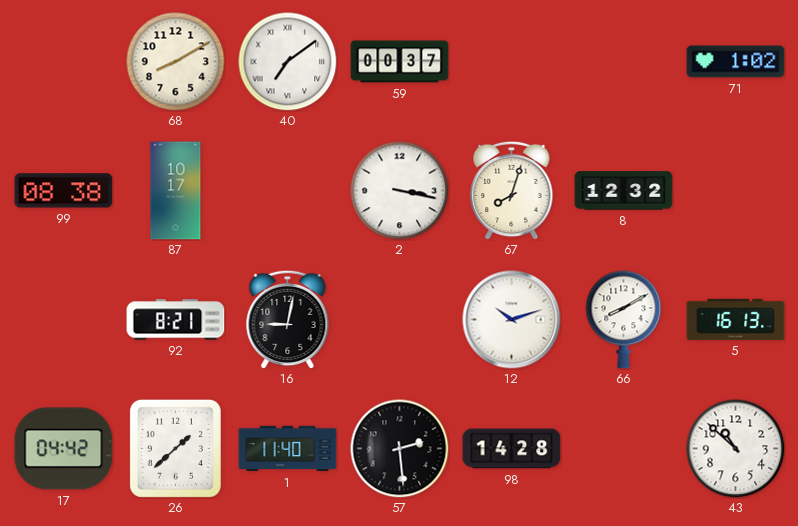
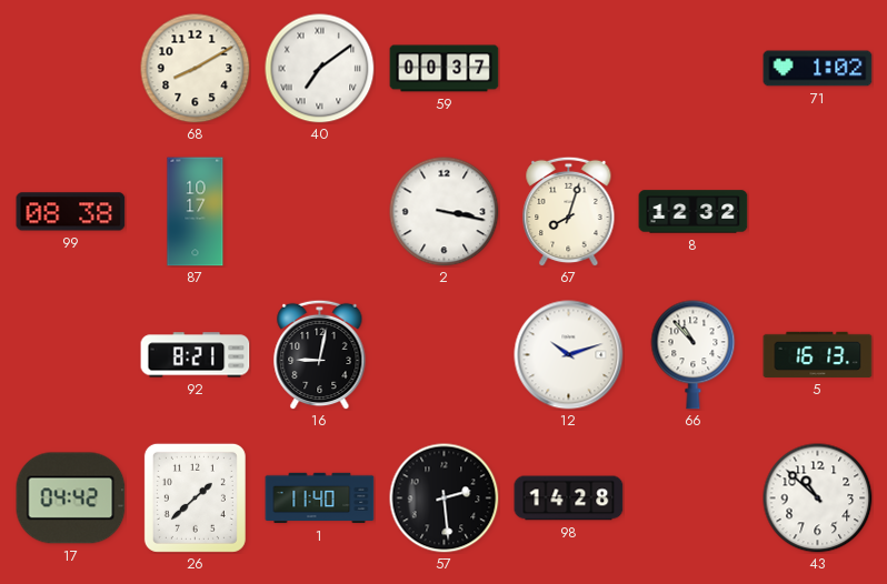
66: 8:10 -> 10:53
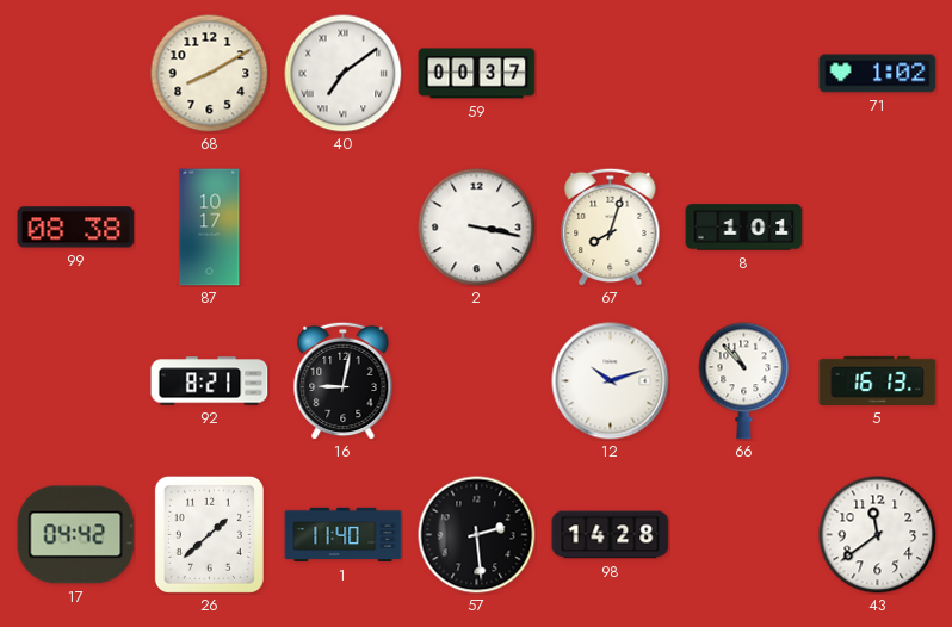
8: 12:32 -> 1:01
43: 10:52 -> 11:39
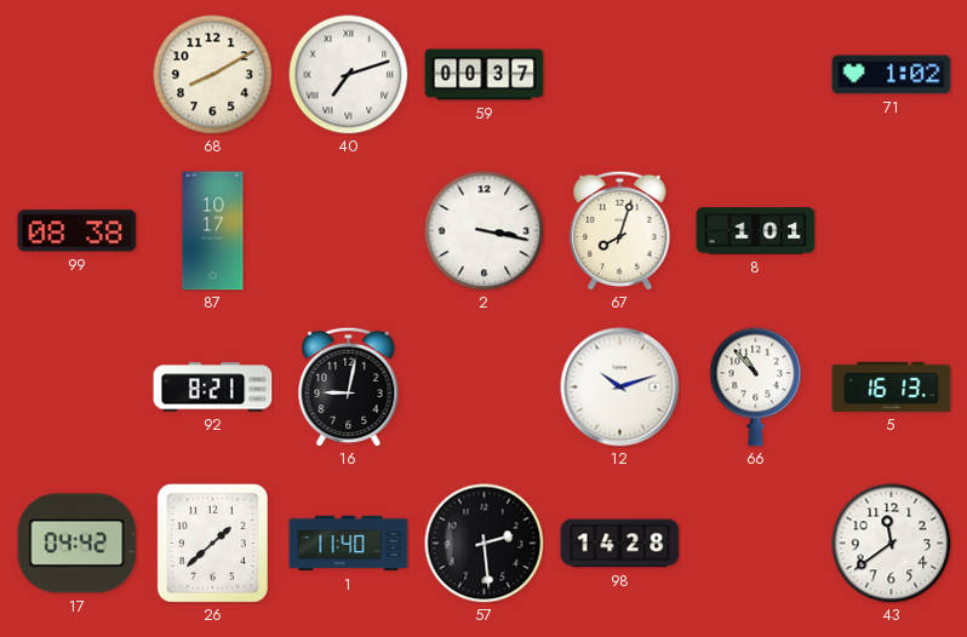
40: 7:09 -> 7:12
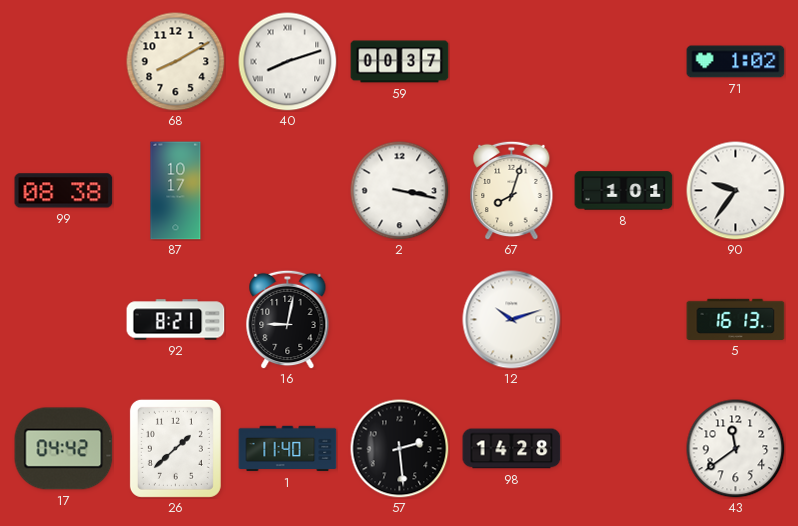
40: 7:12 -> 8:12
90: none -> 9:36
66: 10:53 -> none
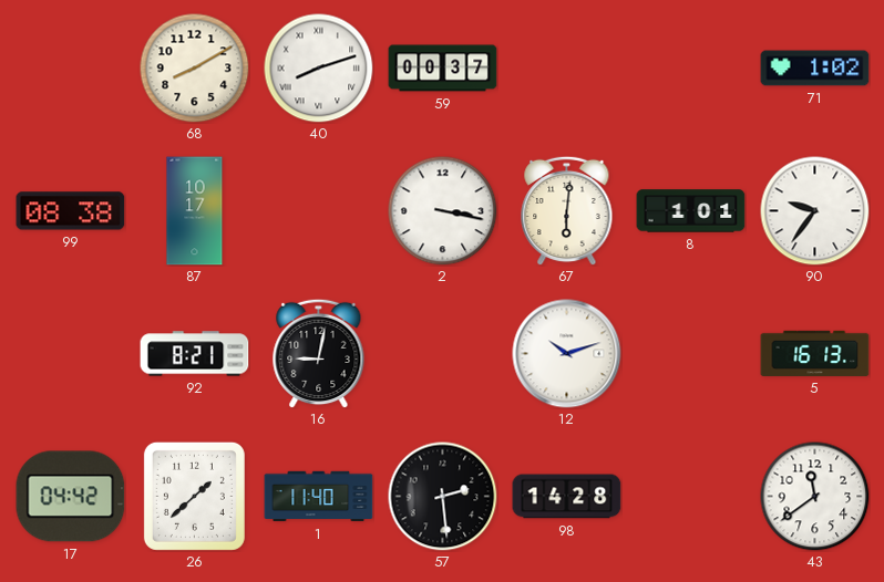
67: 8:03 -> 6:01
